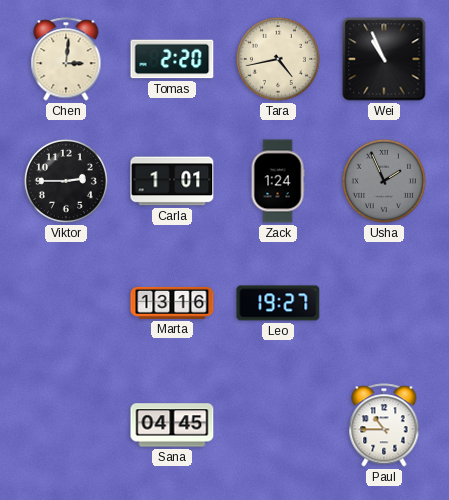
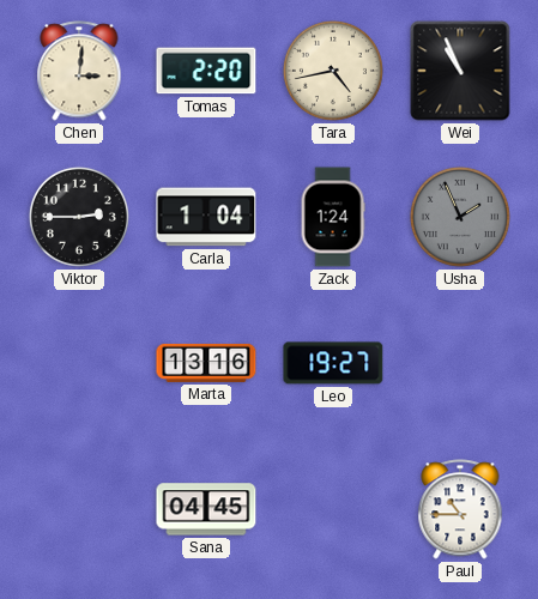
Carla: 1:01 -> 1:04
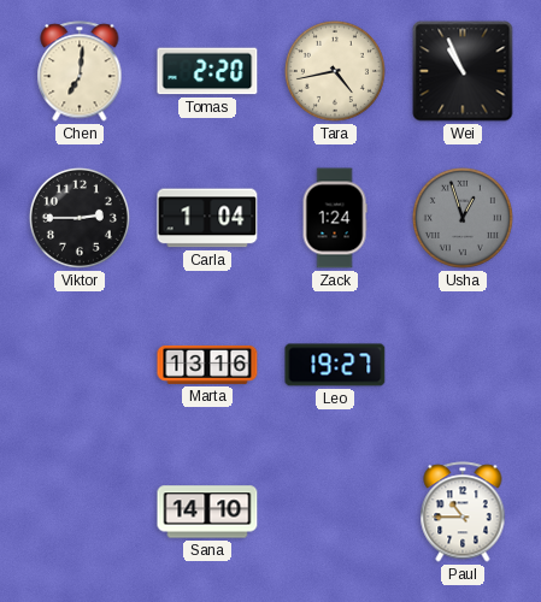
Chen: 3:01 -> 7:01
Usha: 1:56 -> 12:57
Sana: 04:45 -> 14:10
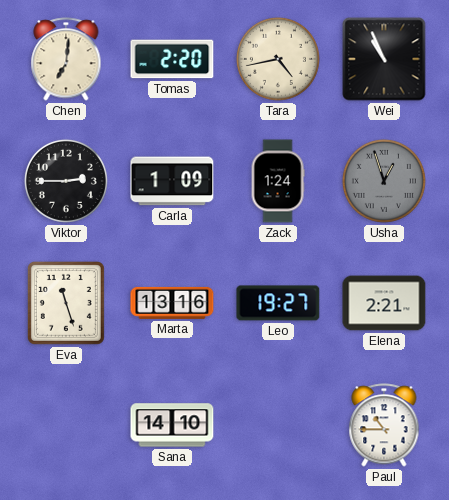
Carla: 1:04 -> 1:09
Eva: none -> 11:27
Elena: none -> 2:21
